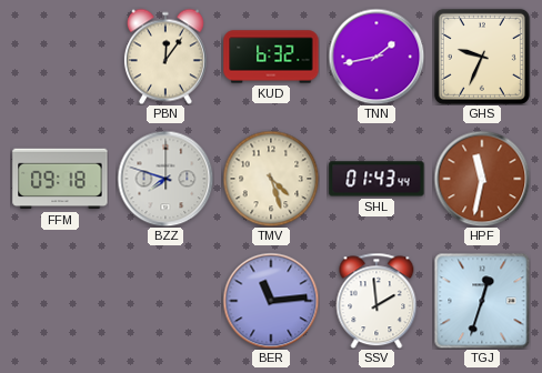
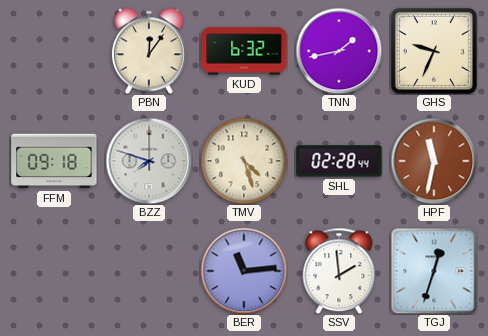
SHL: 01:43 -> 02:28
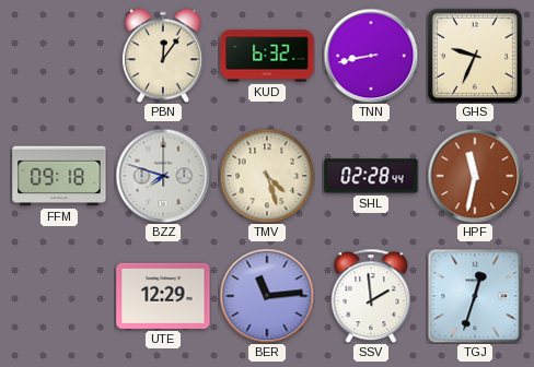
TNN: 1:43 -> 8:43
UTE: none -> 12:29
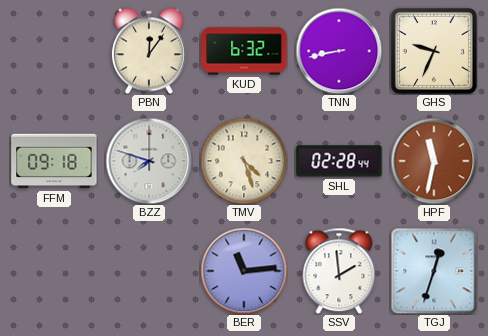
UTE: 12:29 -> none
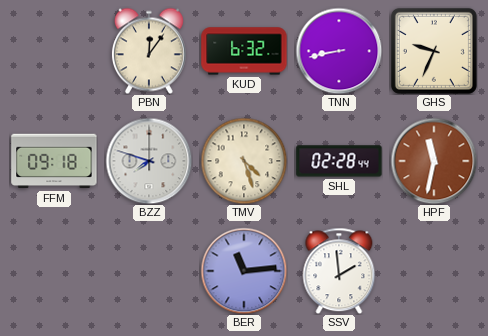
TGJ: 12:33 -> none
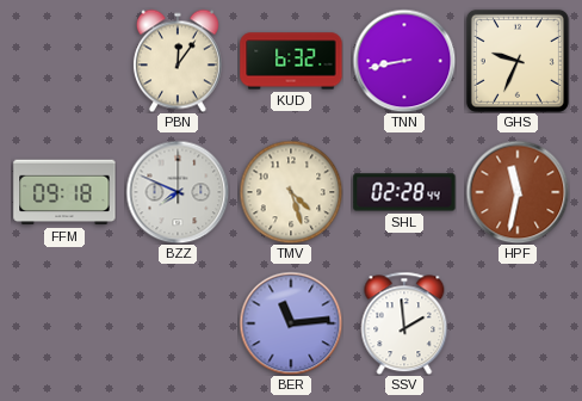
BZZ: 7:48 -> 7:49
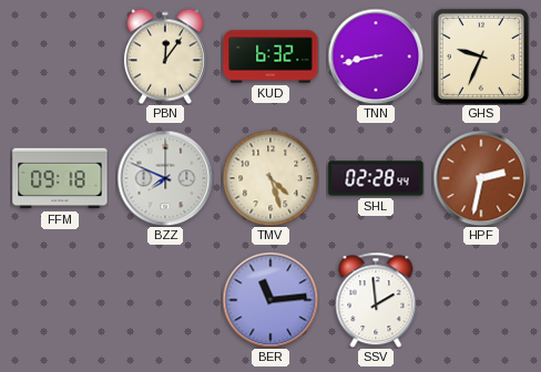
HPF: 11:32 -> 2:32
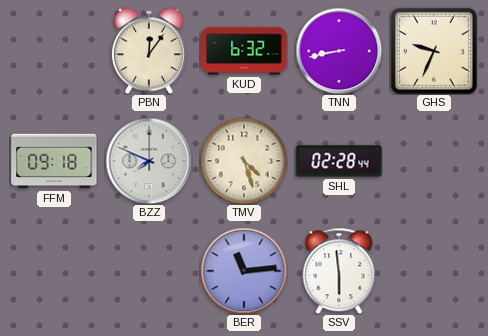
HPF: 2:32 -> none
SSV: 1:59 -> 5:59
